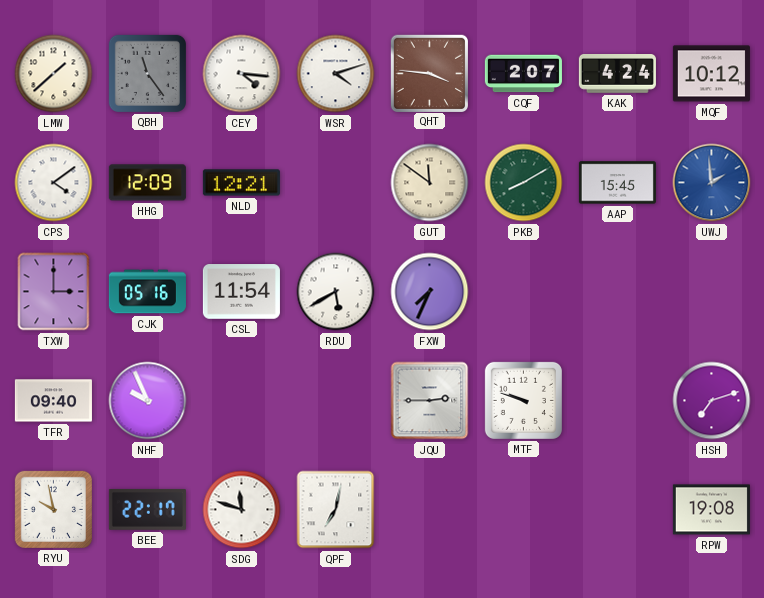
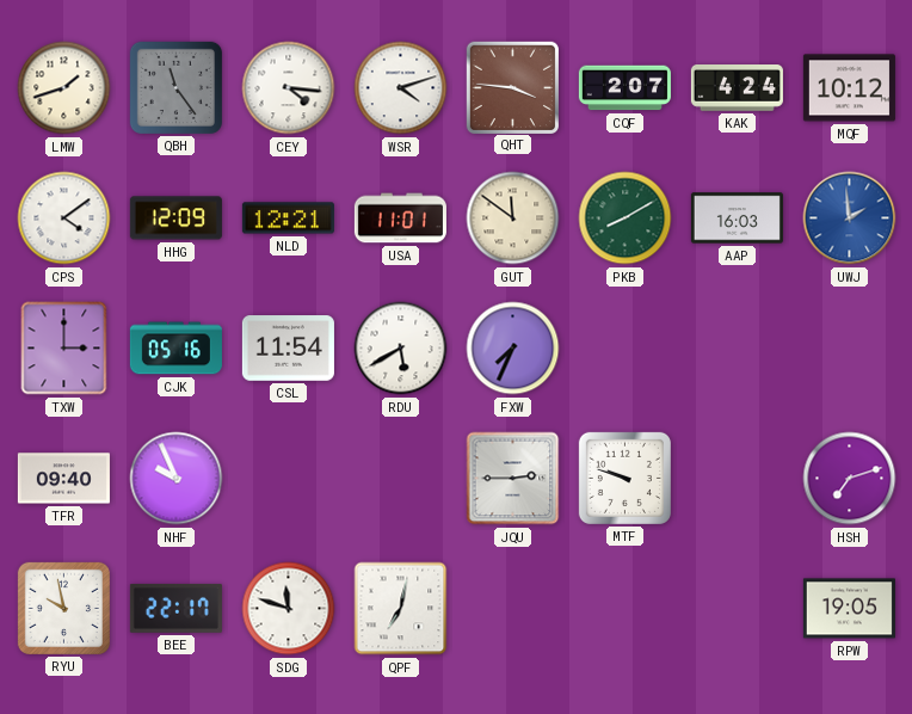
LMW: 1:38 -> 1:42
USA: none -> 11:01
AAP: 15:45 -> 16:03
RPW: 19:08 -> 19:05
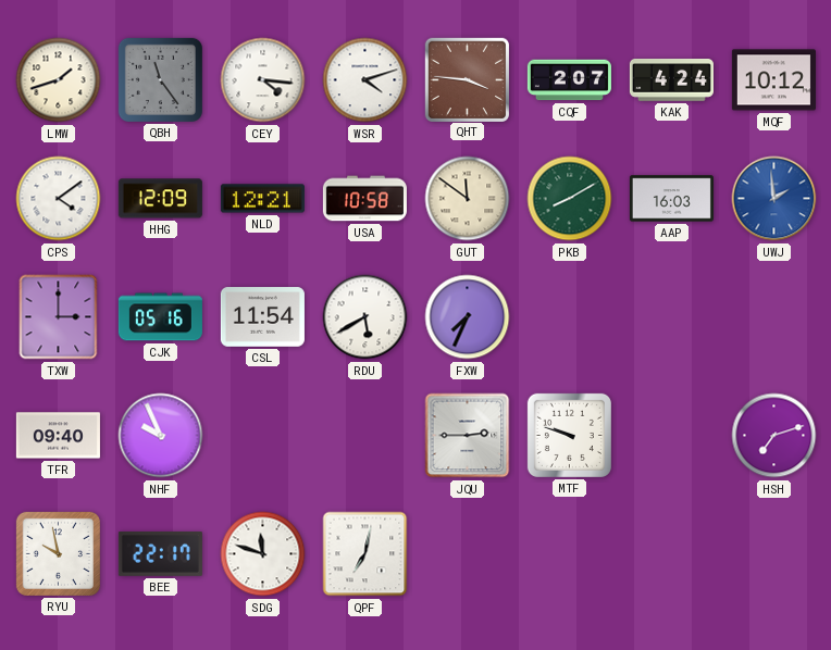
USA: 11:01 -> 10:58
RPW: 19:05 -> none
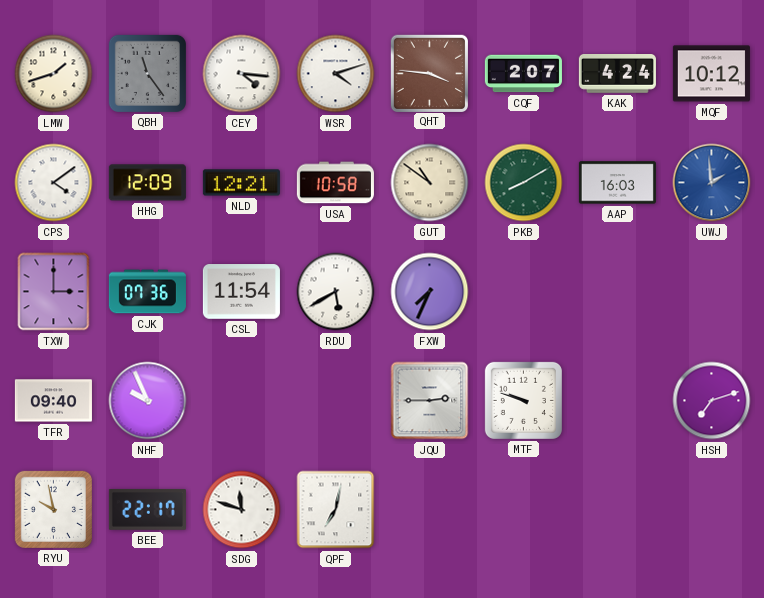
GUT: 11:51 -> 10:51
CJK: 05:16 -> 07:36
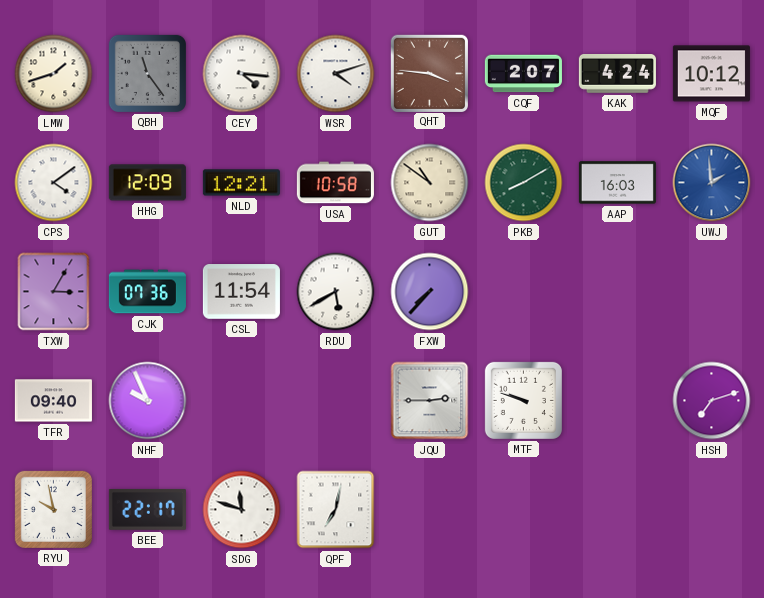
TXW: 3:00 -> 3:05
FXW: 7:34 -> 7:37
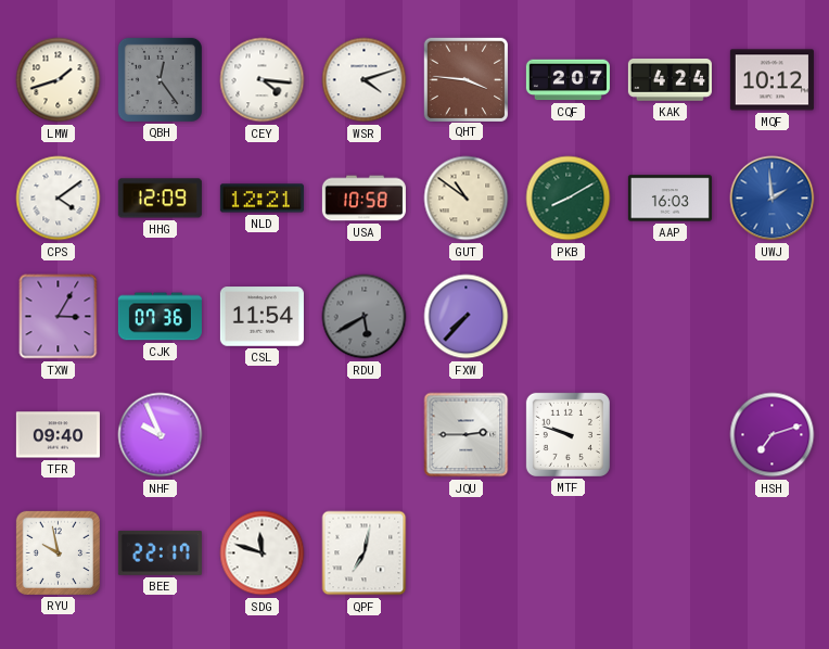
QBH: 11:24 -> 12:24
RDU dial: white -> grey
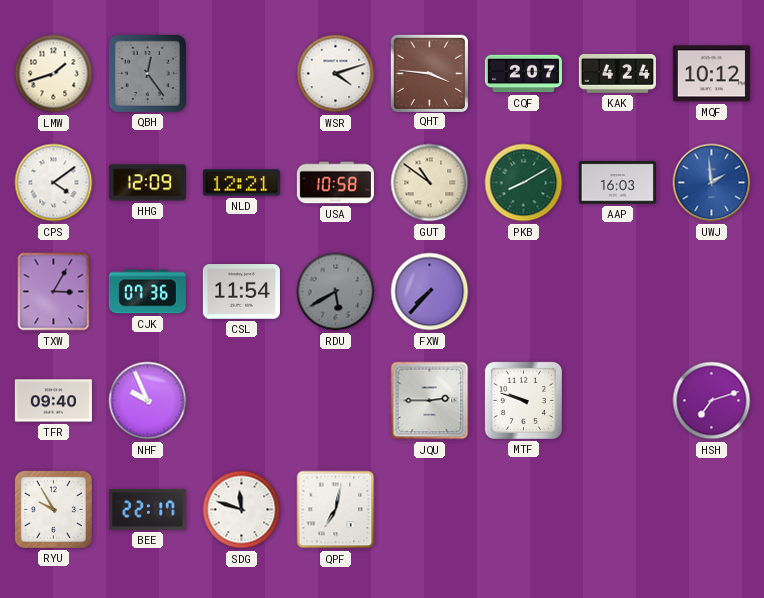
CEY: 4:16 -> none
RYU: 9:58 -> 9:55
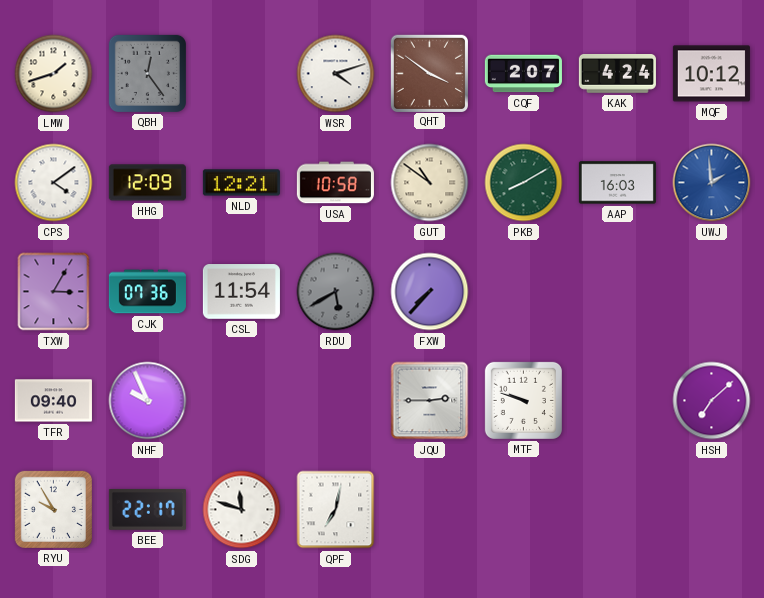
QHT: 3:46 -> 3:51
HSH: 7:12 -> 7:08
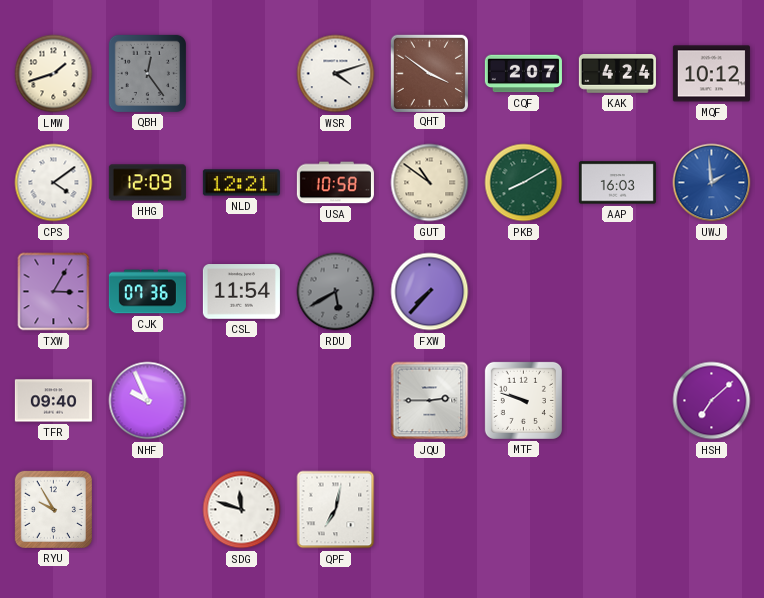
BEE: 22:17 -> none
